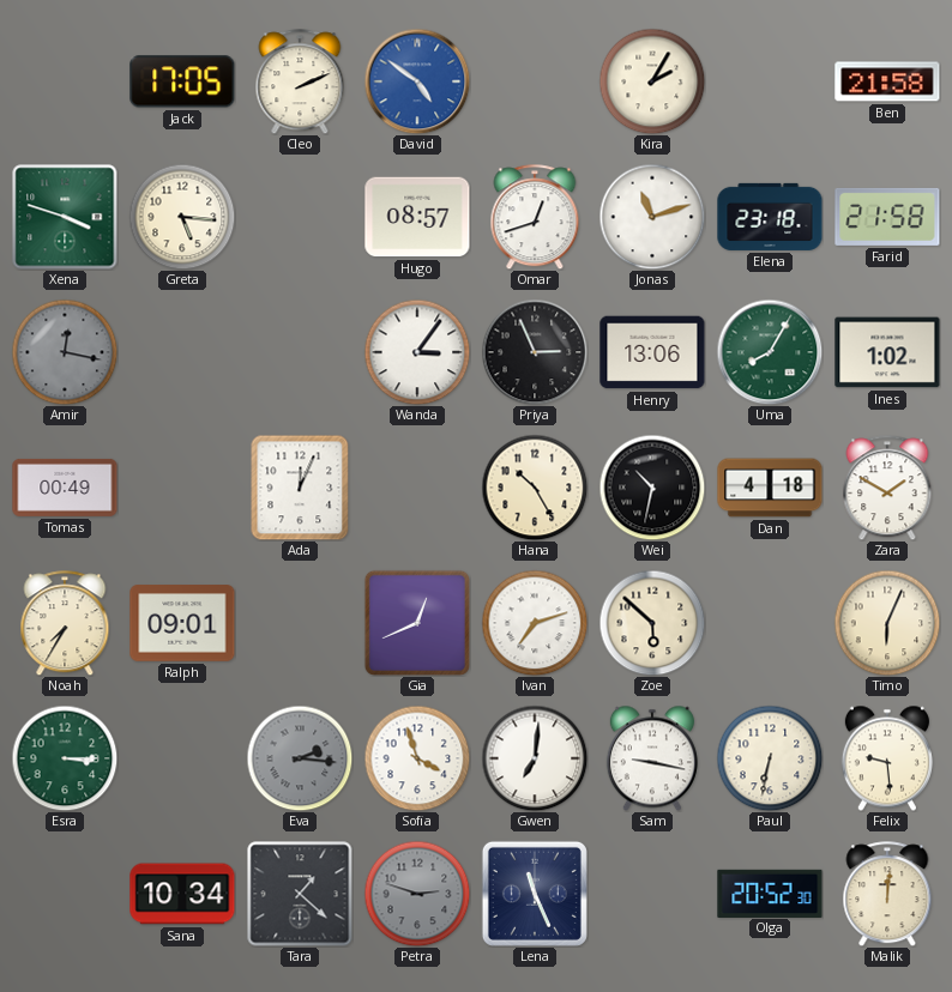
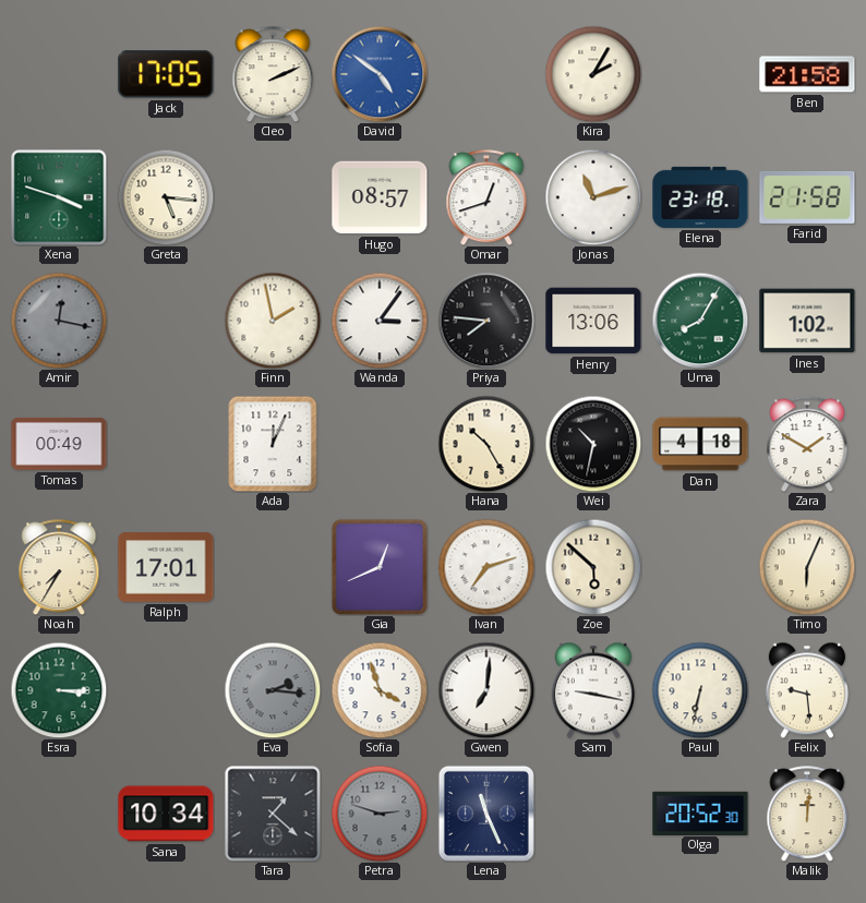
Finn: none -> 1:58
Priya: 2:56 -> 7:46
Ralph: 09:01 -> 17:01
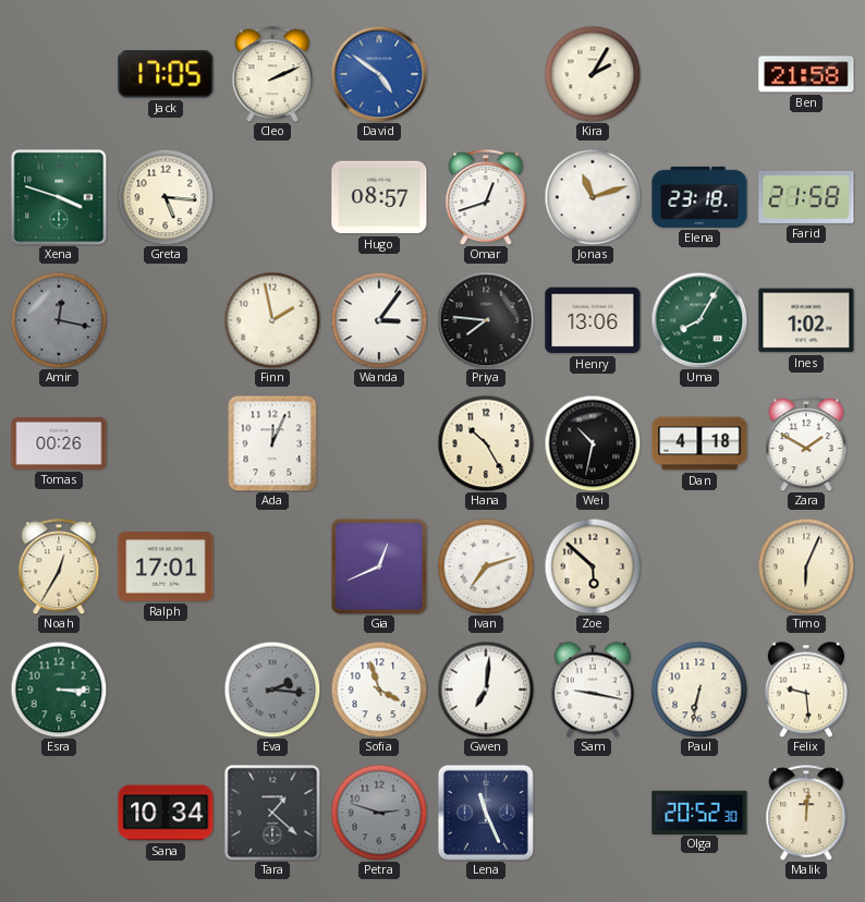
Tomas: 00:49 -> 00:26
Noah: 7:35 -> 12:35
